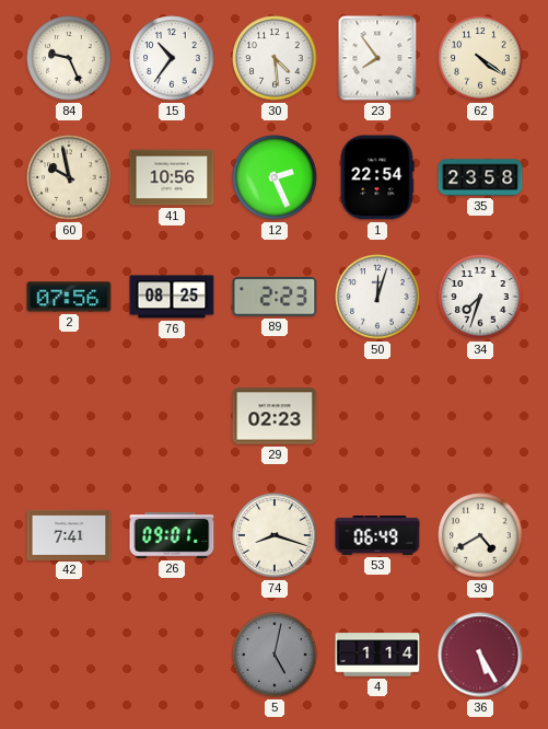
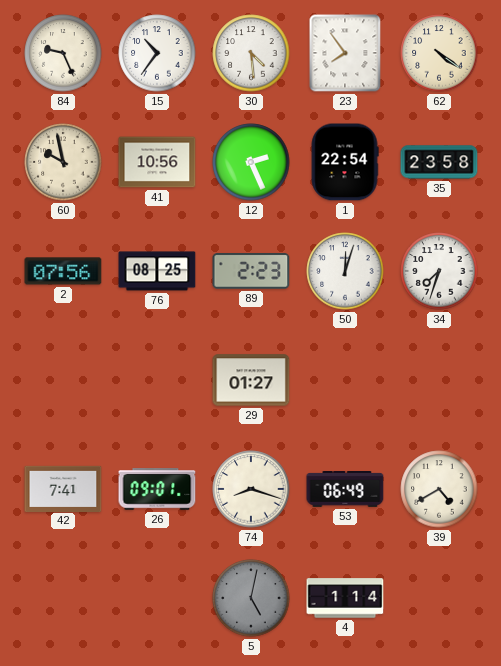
29: 02:23 -> 01:27
36: 5:25 -> none
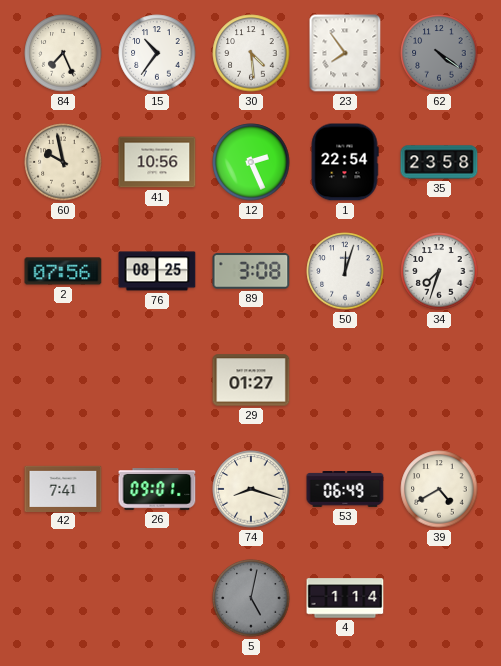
84: 9:26 -> 7:26
62 dial: cream -> grey
89: 2:23 -> 3:08
